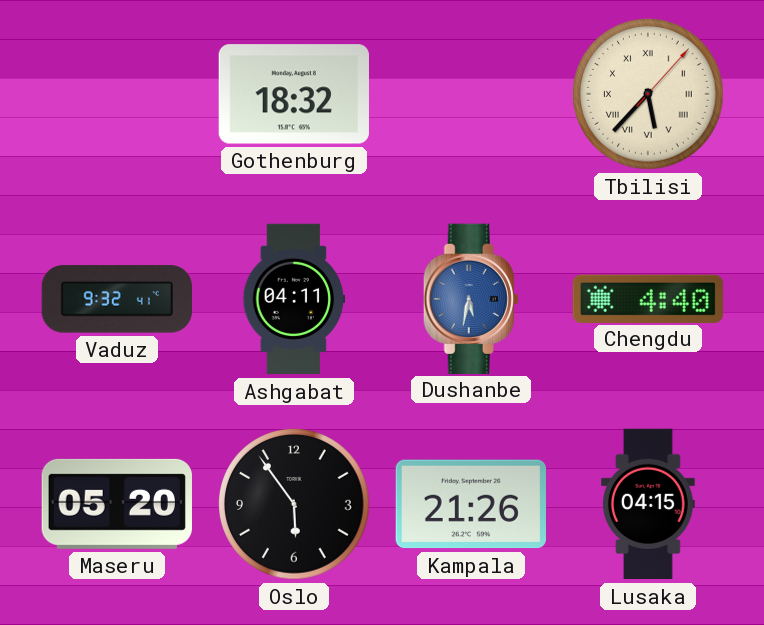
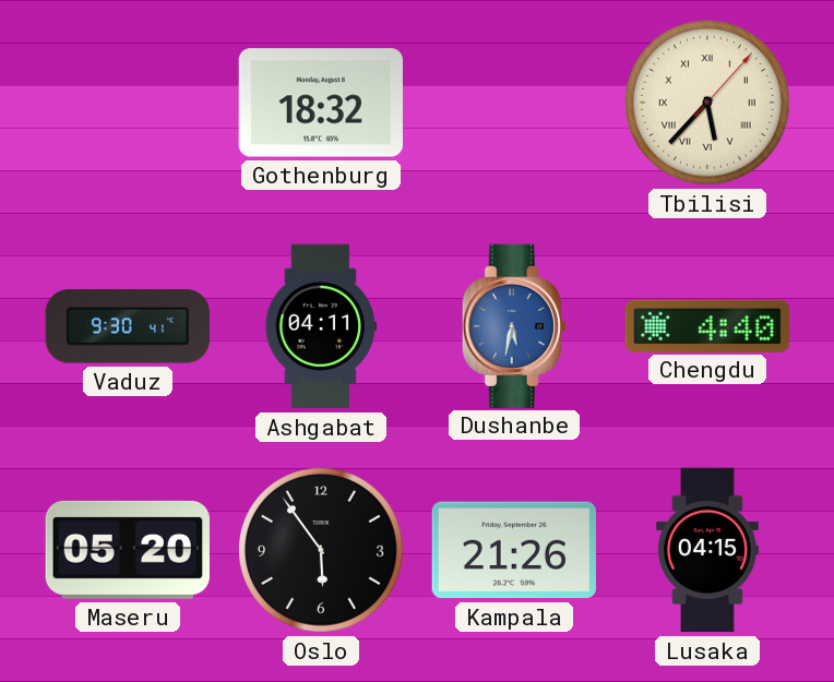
Vaduz: 9:32 -> 9:30
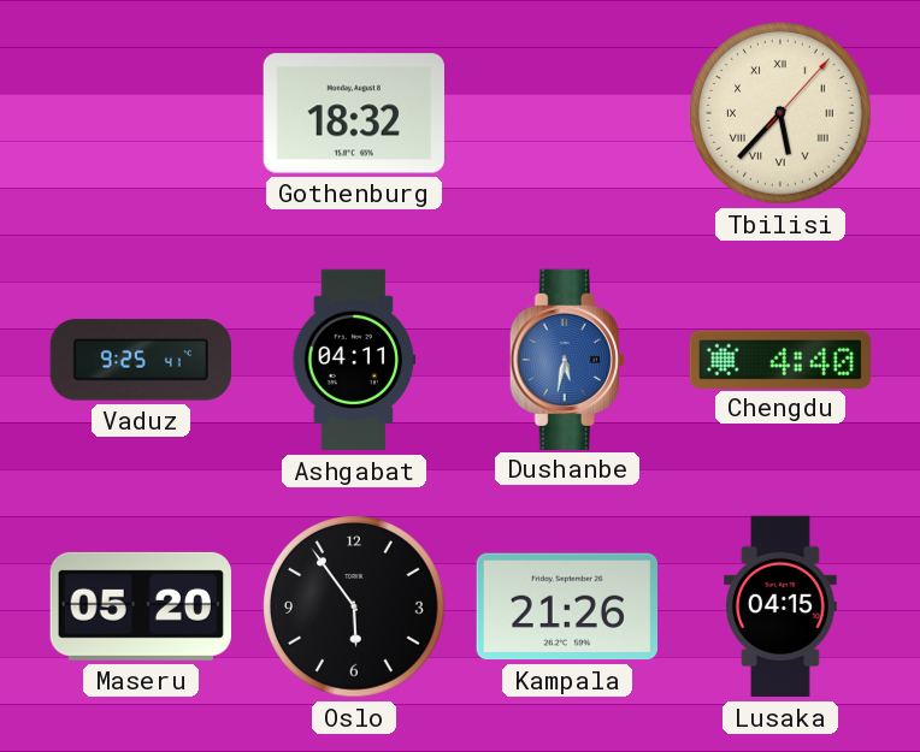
Vaduz: 9:30 -> 9:25
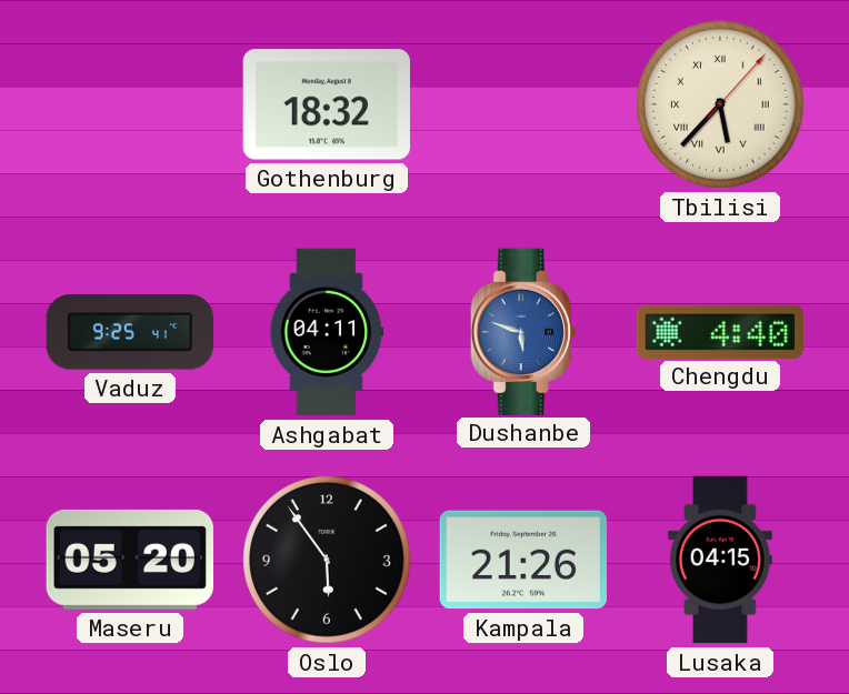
Dushanbe: 5:32 -> 5:48
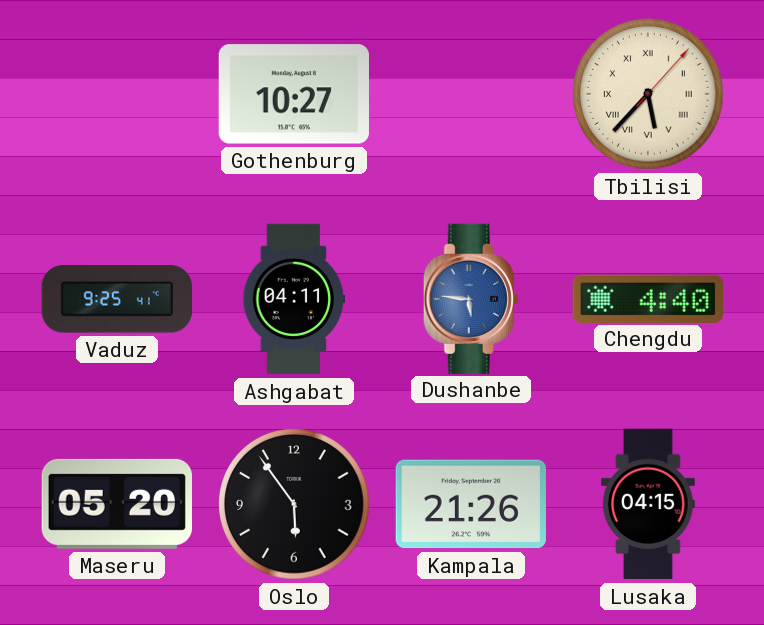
Gothenburg: 18:32 -> 10:27
Dushanbe: 5:48 -> 5:46
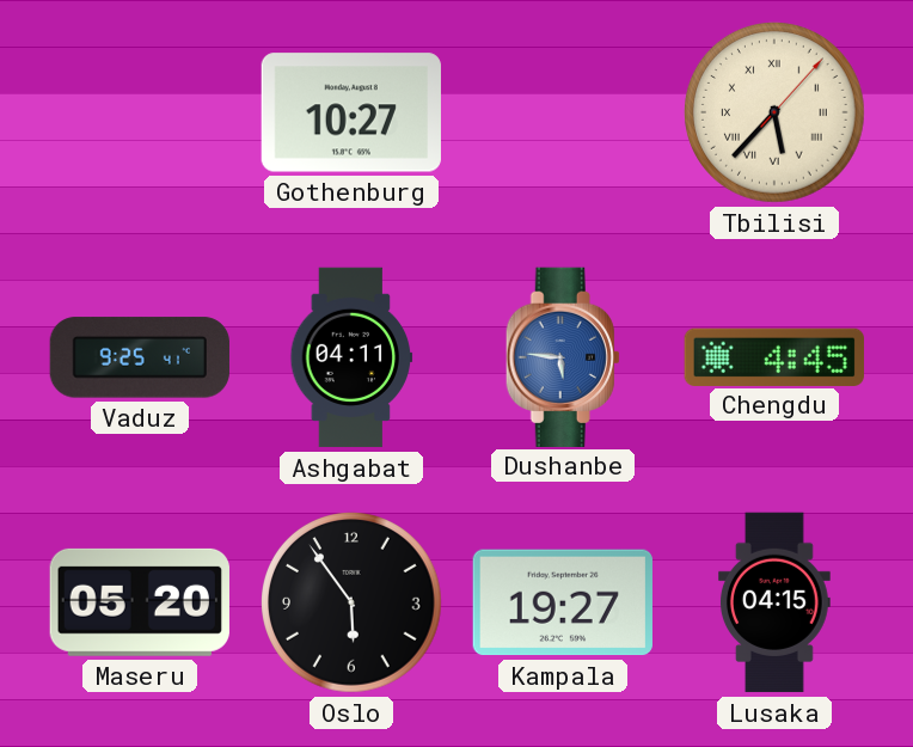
Chengdu: 4:40 -> 4:45
Kampala: 21:26 -> 19:27
